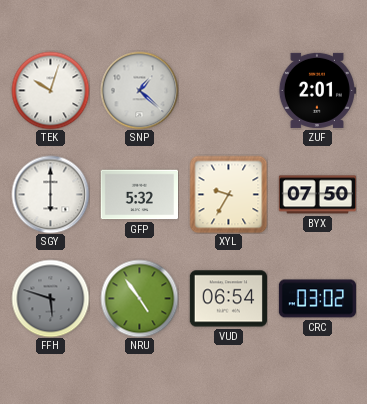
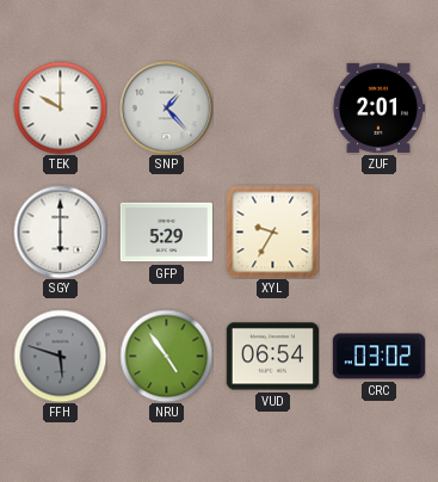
TEK: 10:03 -> 10:00
SNP: 1:22 -> 1:23
GFP: 5:32 -> 5:29
BYX: 07:50 -> none
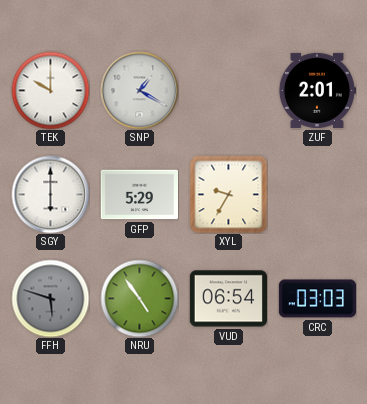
SNP: 1:23 -> 1:20
CRC: 03:02 -> 03:03
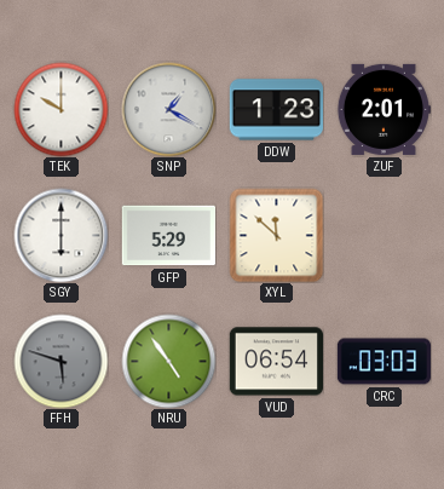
DDW: none -> 1:23
XYL: 9:35 -> 11:52
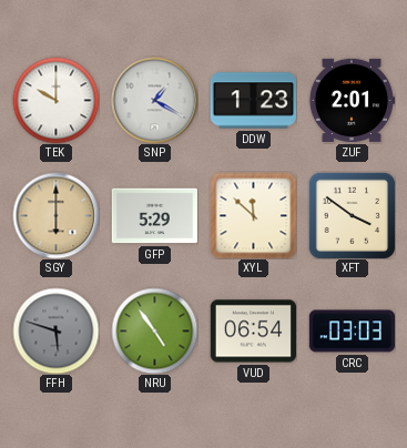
SGY dial: white -> champagne
XFT: none -> 3:51
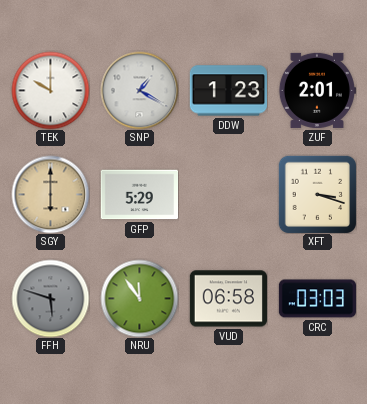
XYL: 11:52 -> none
XFT: 3:51 -> 3:18
NRU: 4:54 -> 11:54
VUD: 06:54 -> 06:58
